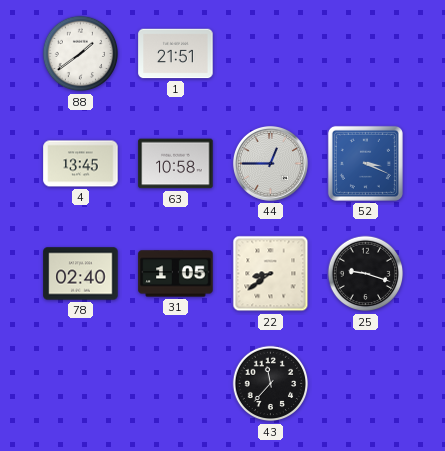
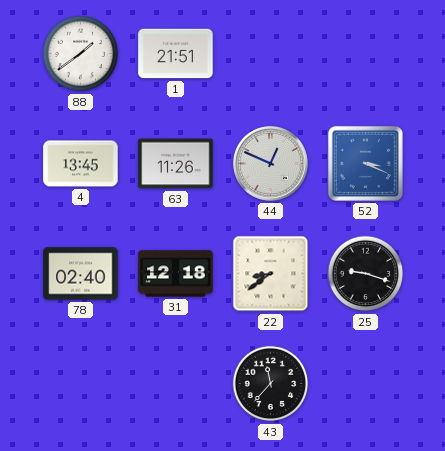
63: 10:58 -> 11:26
44: 12:45 -> 12:49
31: 1:05 -> 12:18
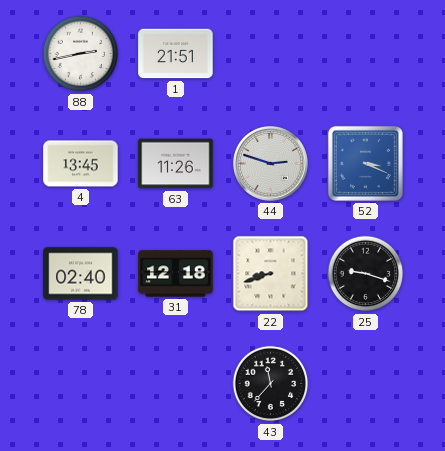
88: 1:39 -> 2:43
44: 12:49 -> 2:48
22: 8:39 -> 8:42
